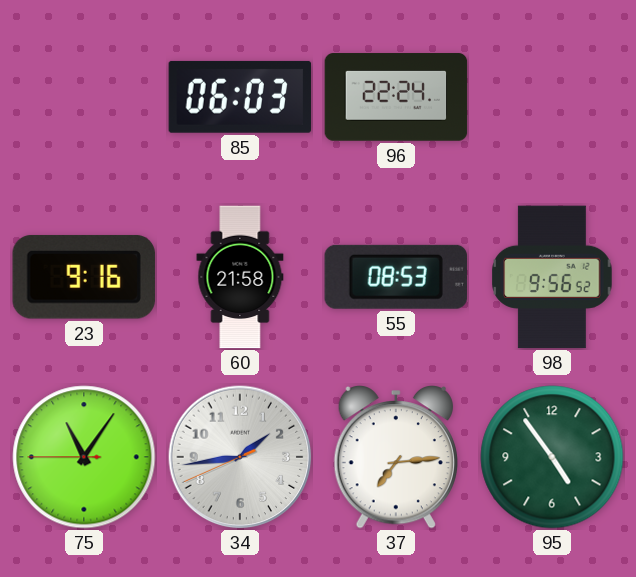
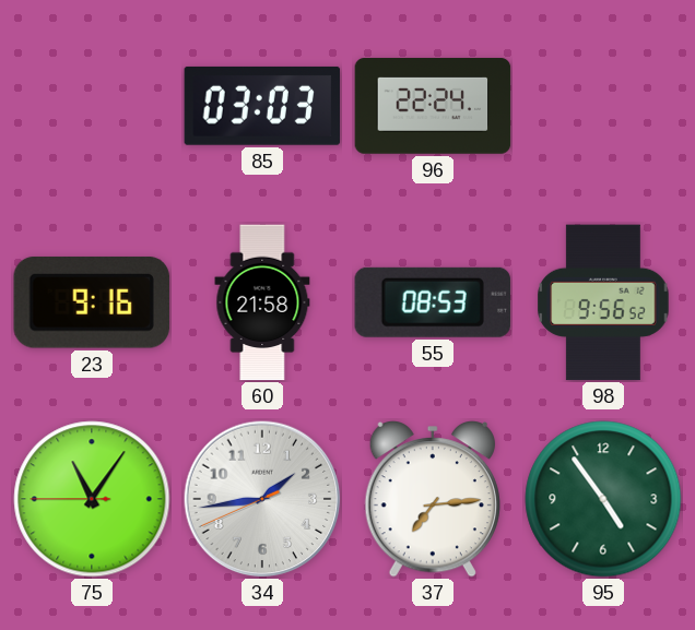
85: 06:03 -> 03:03
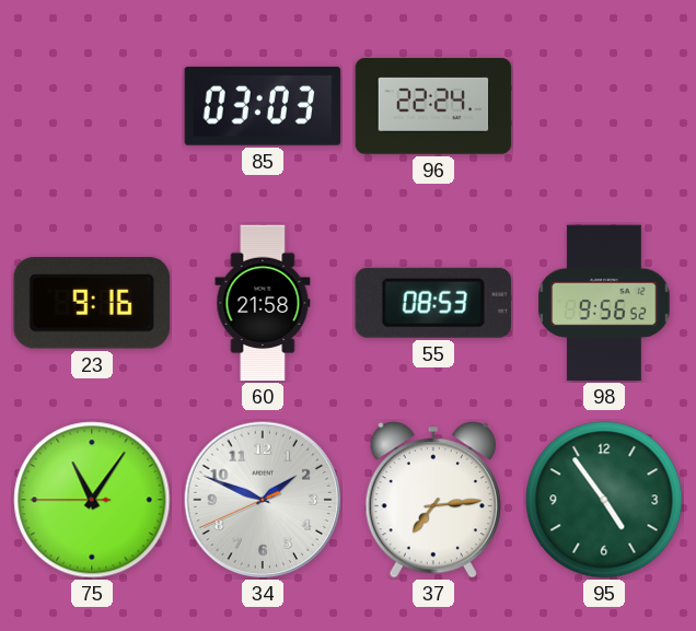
34: 1:43 -> 1:48
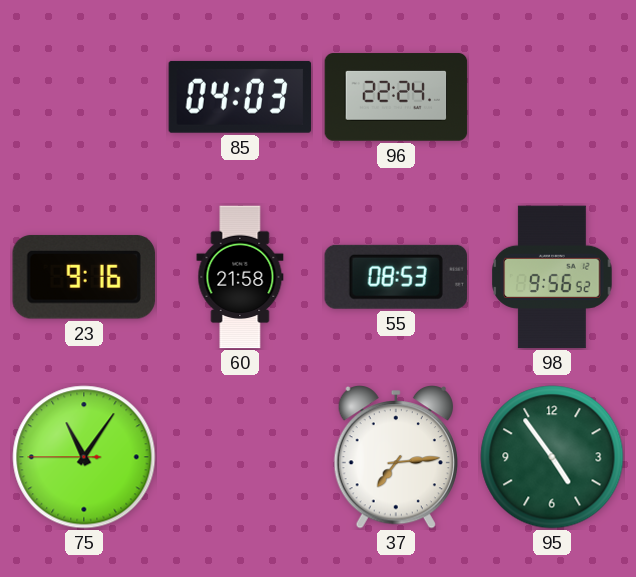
85: 03:03 -> 04:03
34: 1:48 -> none
